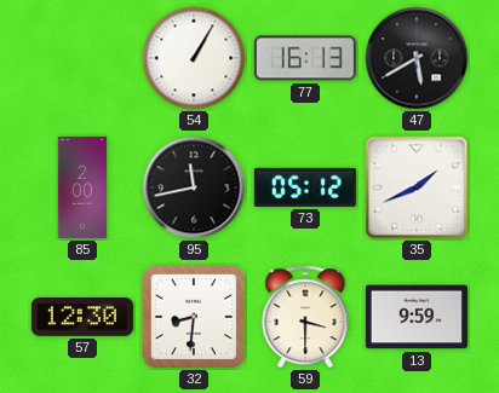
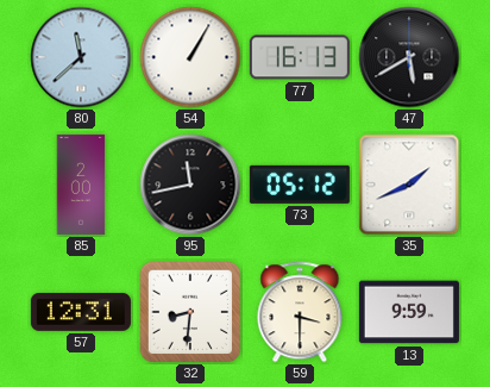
80: none -> 11:38
57: 12:30 -> 12:31
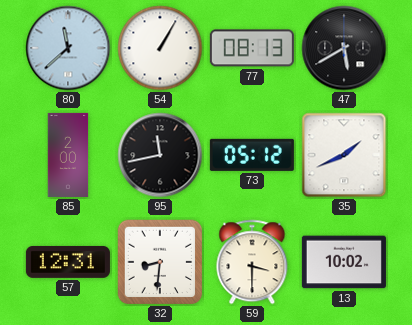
77: 16:13 -> 08:13
13: 9:59 -> 10:02
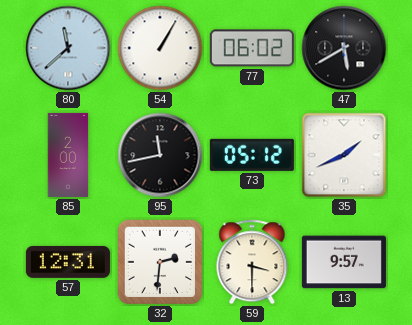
77: 08:13 -> 06:02
32: 8:31 -> 2:31
13: 10:02 -> 9:57
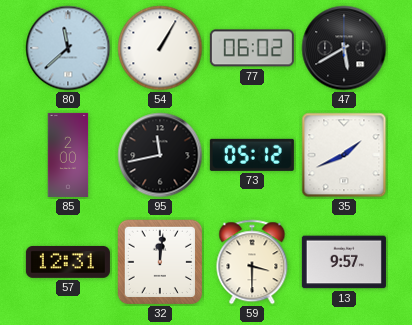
32: 2:31 -> 12:01
